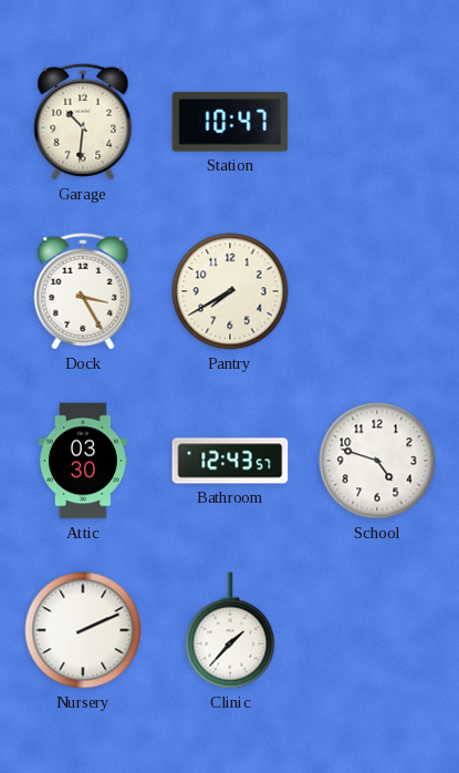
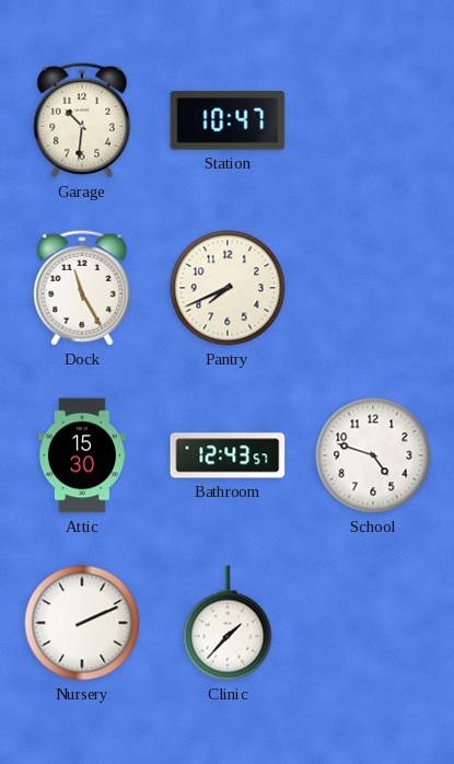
Dock: 3:25 -> 11:25
Pantry: 7:40 -> 7:41
Attic: 03:30 -> 15:30
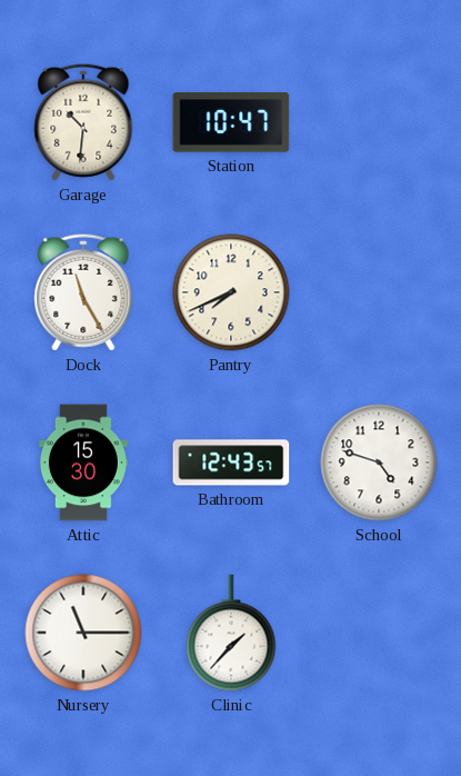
Nursery: 2:11 -> 11:15
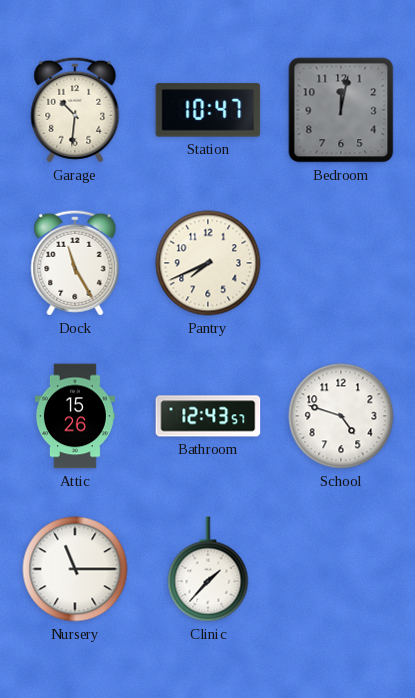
Bedroom: none -> 12:02
Attic: 15:30 -> 15:26
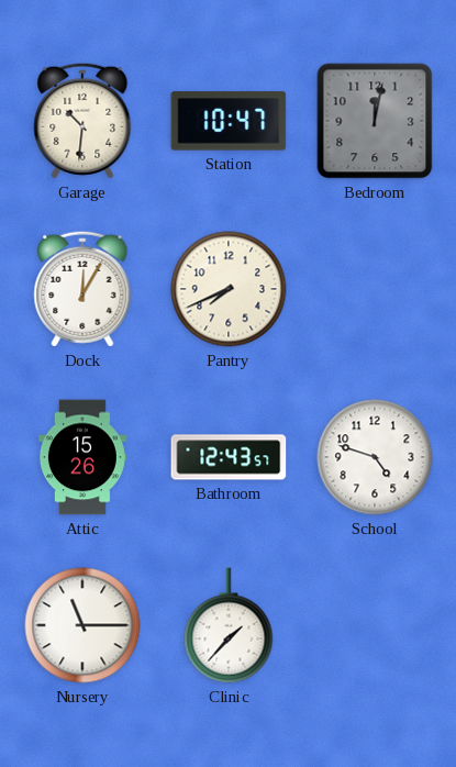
Dock: 11:25 -> 12:05
